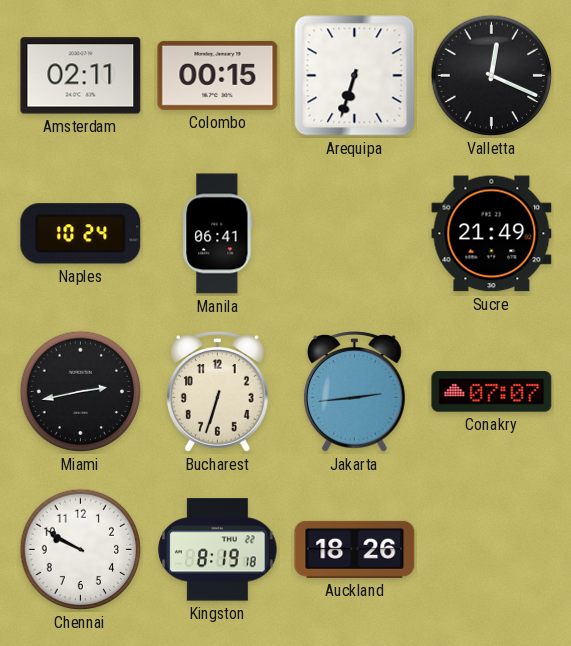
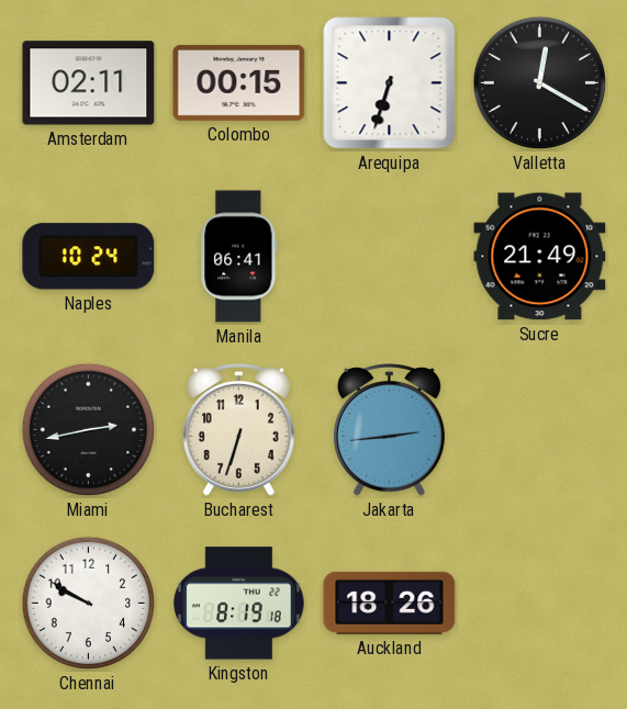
Valletta: 12:19 -> 12:20
Conakry: 07:07 -> none
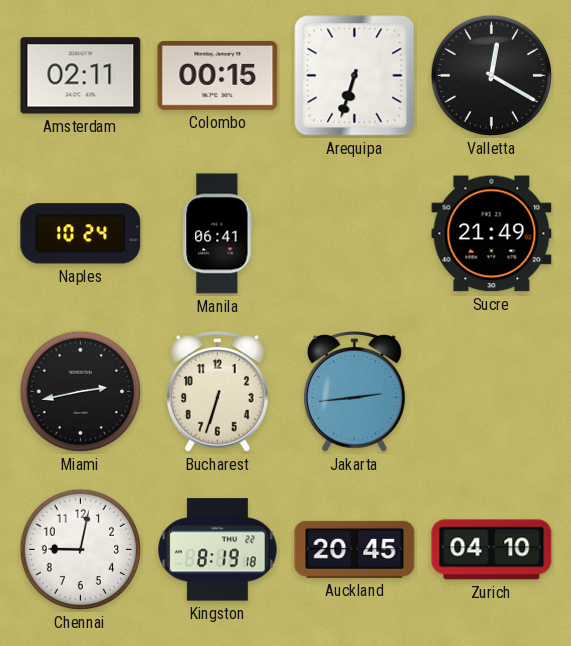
Chennai: 9:50 -> 9:02
Auckland: 18:26 -> 20:45
Zurich: none -> 04:10
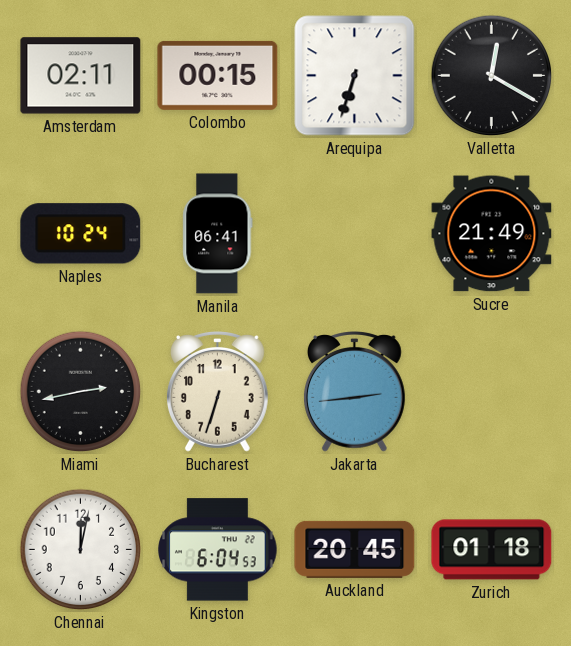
Chennai: 9:02 -> 12:02
Kingston: 8:19 -> 6:04
Zurich: 04:10 -> 01:18
